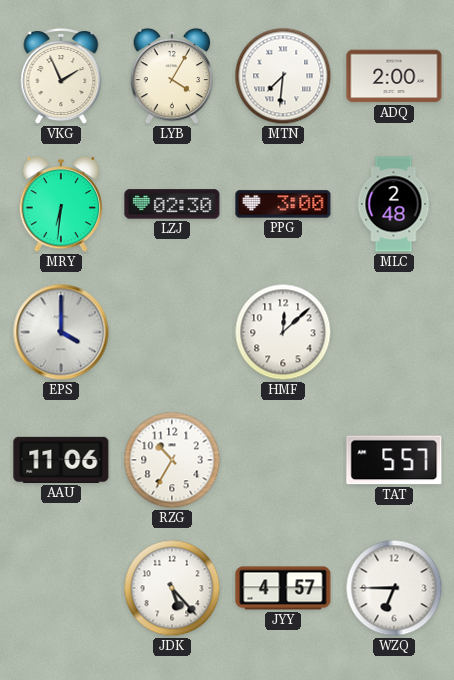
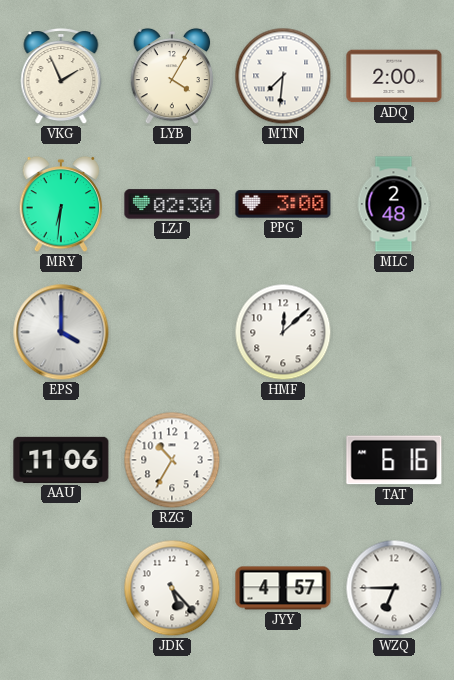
TAT: 5:57 -> 6:16
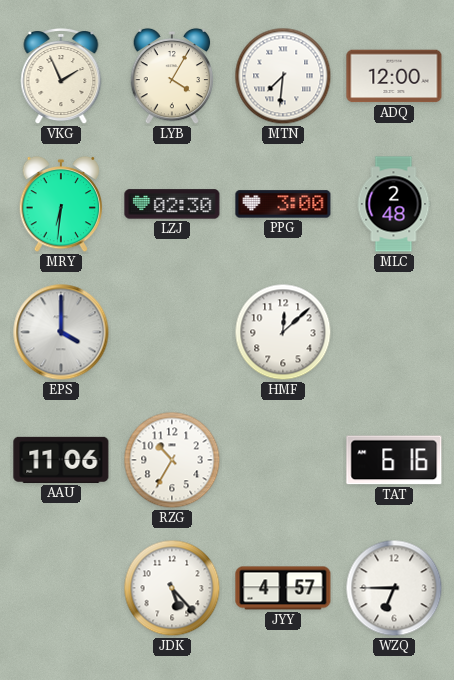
ADQ: 2:00 -> 12:00
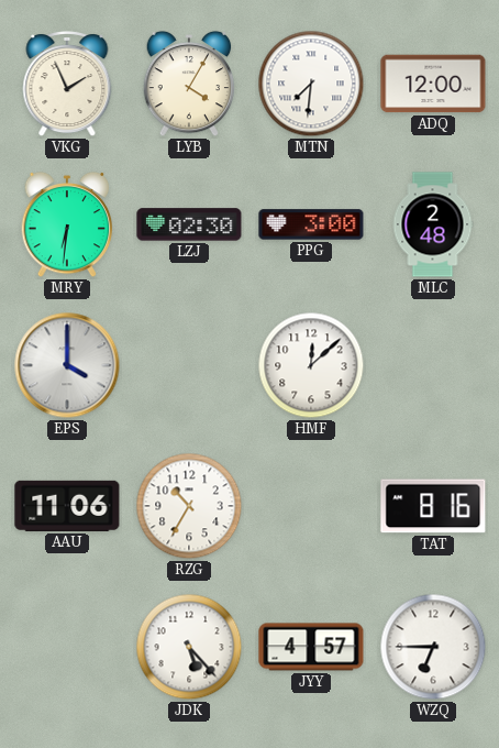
TAT: 6:16 -> 8:16
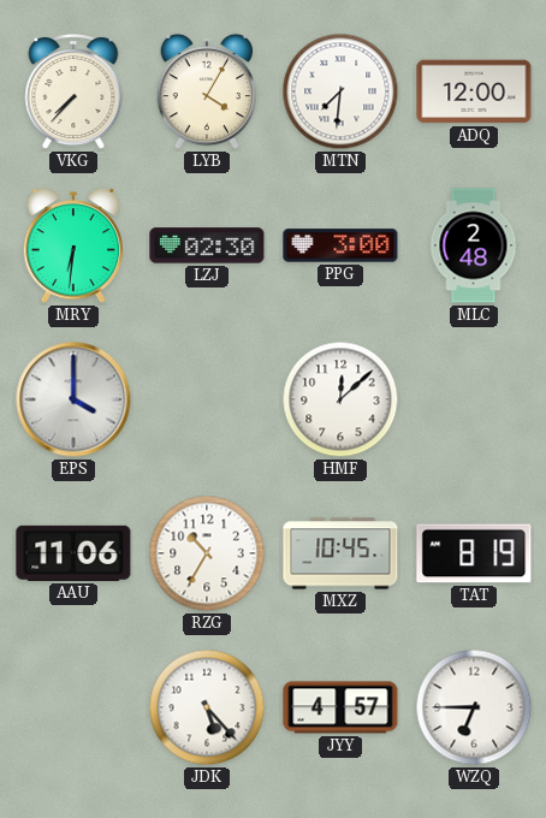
VKG: 1:56 -> 7:37
MXZ: none -> 10:45
TAT: 8:16 -> 8:19
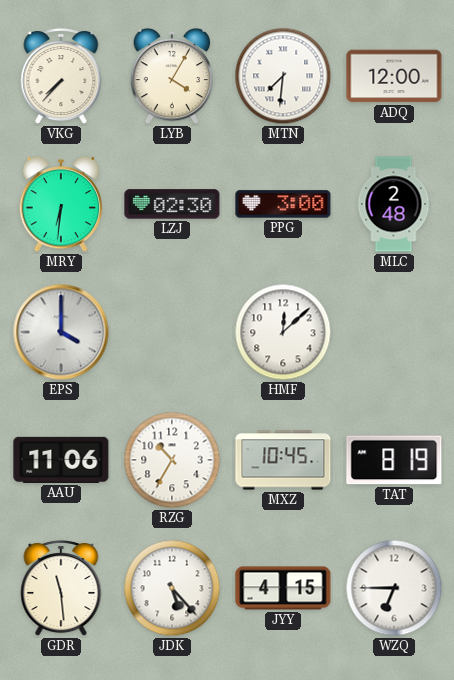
GDR: none -> 11:29
JYY: 4:57 -> 4:15
